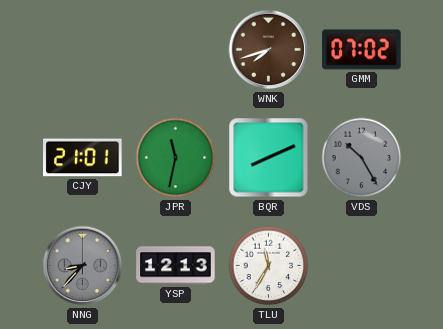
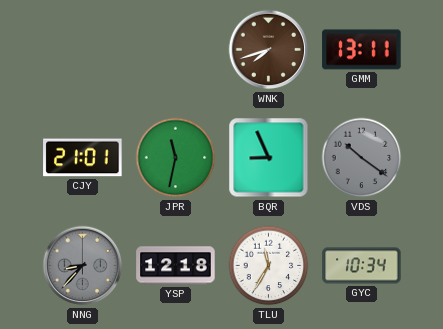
GMM: 07:02 -> 13:11
BQR: 8:11 -> 8:56
VDS: 10:25 -> 10:21
YSP: 12:13 -> 12:18
GYC: none -> 10:34
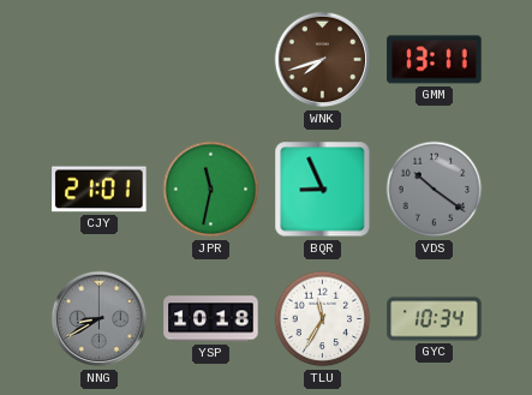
NNG: 8:37 -> 8:40
YSP: 12:18 -> 10:18
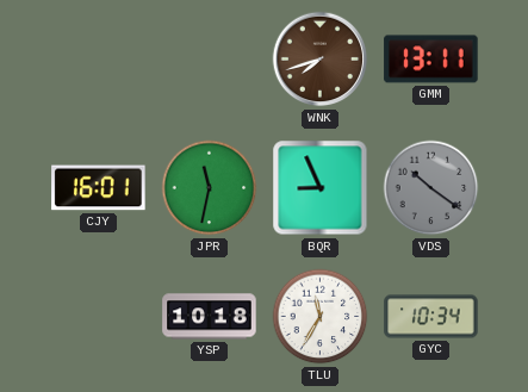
CJY: 21:01 -> 16:01
NNG: 8:40 -> none
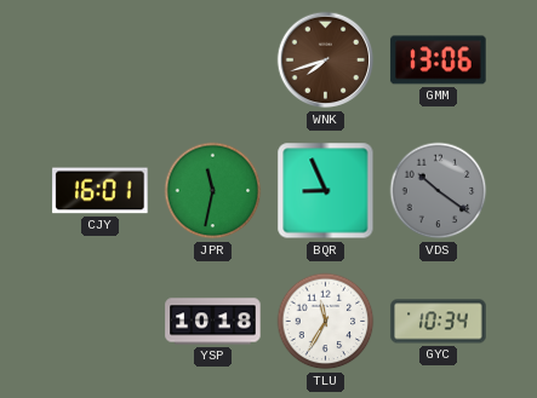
GMM: 13:11 -> 13:06
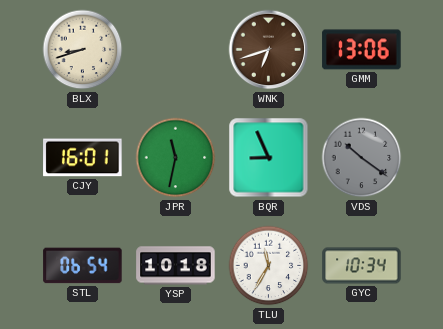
BLX: none -> 8:42
WNK: 7:42 -> 6:42
STL: none -> 06:54
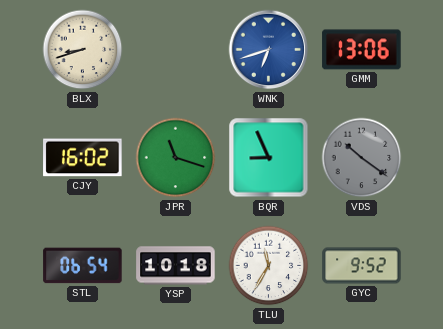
WNK dial: brown -> blue
CJY: 16:01 -> 16:02
JPR: 11:32 -> 11:18
GYC: 10:34 -> 9:52
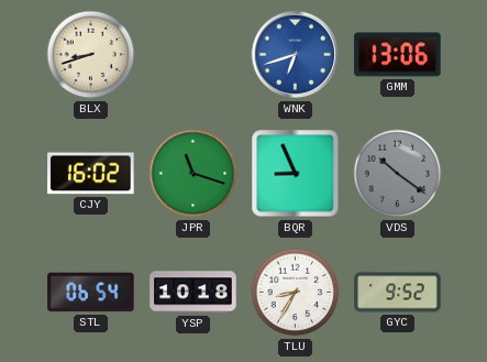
TLU: 11:35 -> 8:35
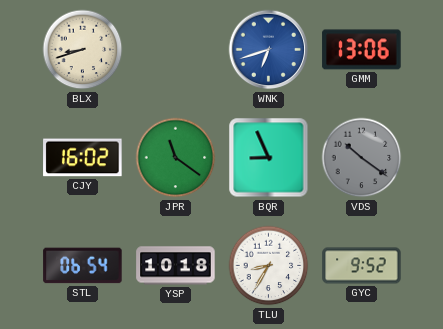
JPR: 11:18 -> 11:21
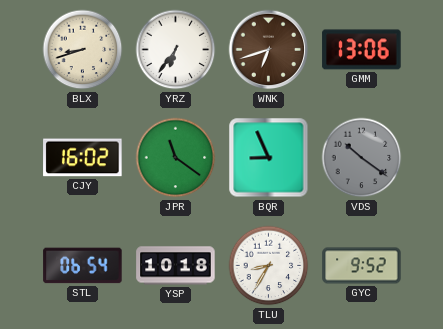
YRZ: none -> 6:36
WNK dial: blue -> brown
